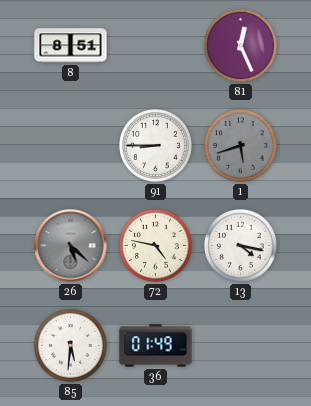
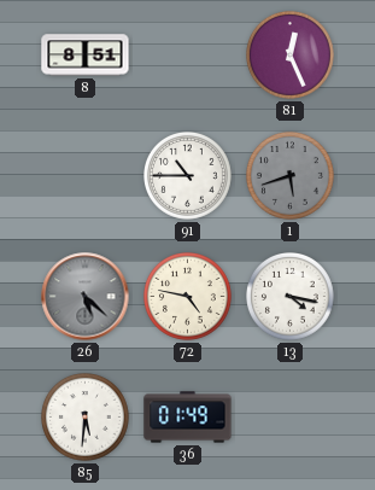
91: 8:45 -> 10:45
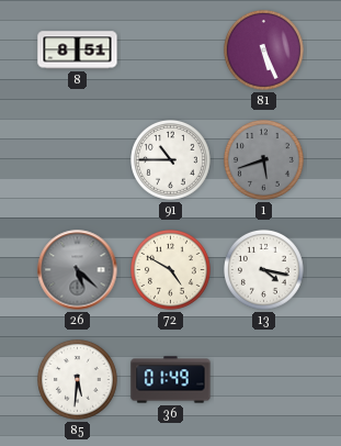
81: 12:26 -> 5:26
72: 4:47 -> 4:50
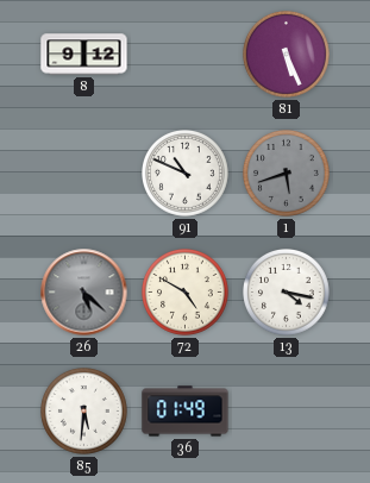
8: 8:51 -> 9:12
91: 10:45 -> 10:49
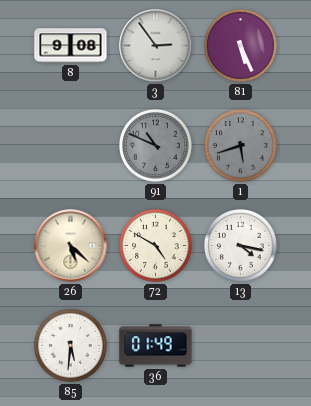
8: 9:12 -> 9:08
3: none -> 2:54
91 dial: white -> grey
26 dial: grey -> cream
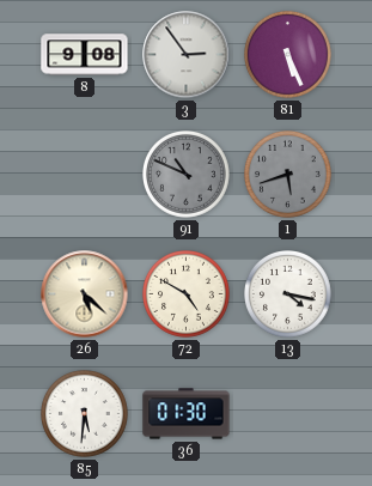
36: 01:49 -> 01:30
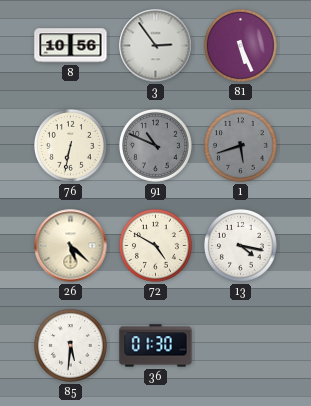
8: 9:08 -> 10:56
76: none -> 6:32
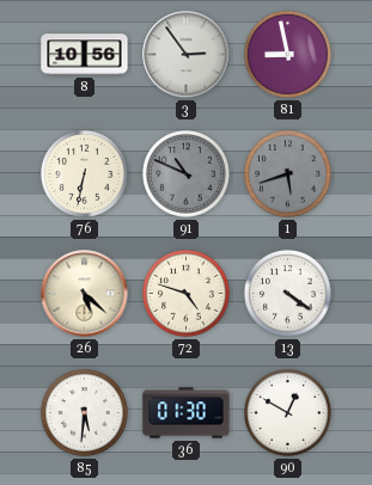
81: 5:26 -> 8:58
72: 4:50 -> 4:48
13: 4:17 -> 4:21
90: none -> 12:50
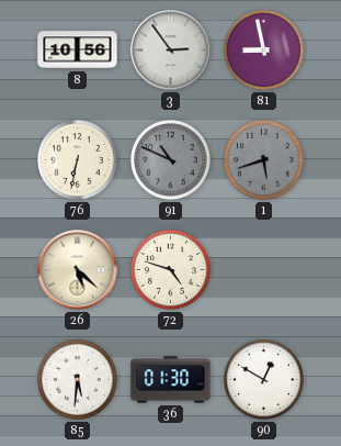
13: 4:21 -> none
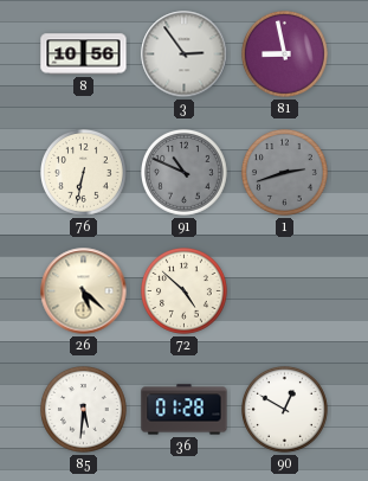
1: 5:42 -> 2:42
72: 4:48 -> 4:52
36: 01:30 -> 01:28
